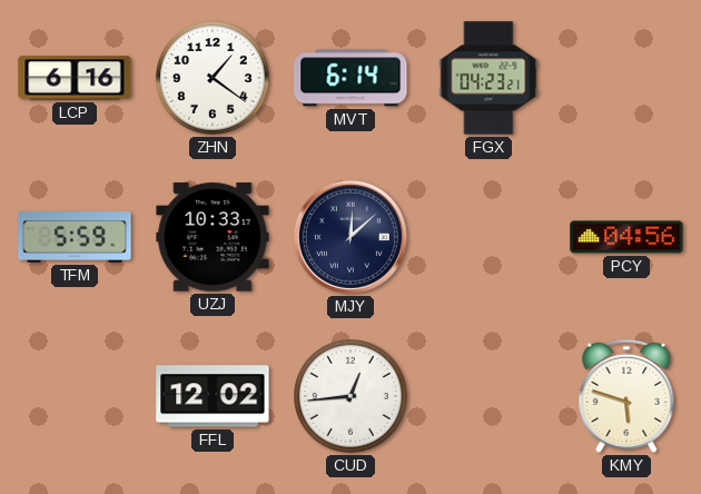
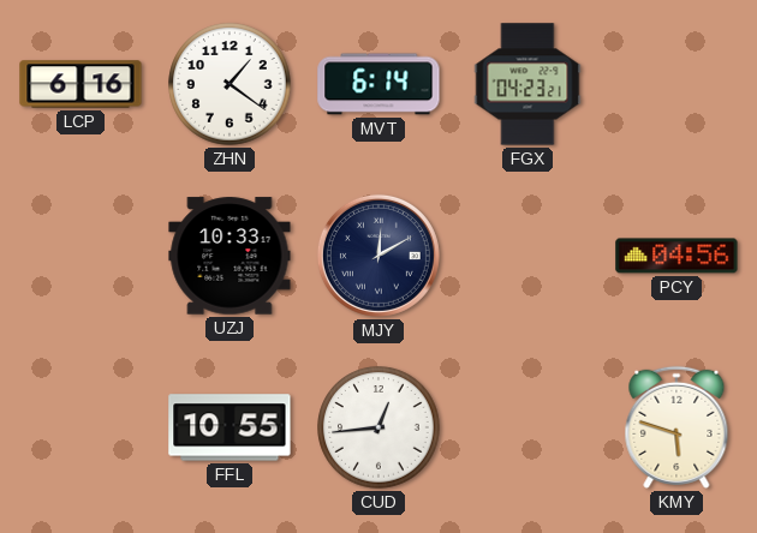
TFM: 5:59 -> none
MJY: 12:08 -> 12:10
FFL: 12:02 -> 10:55
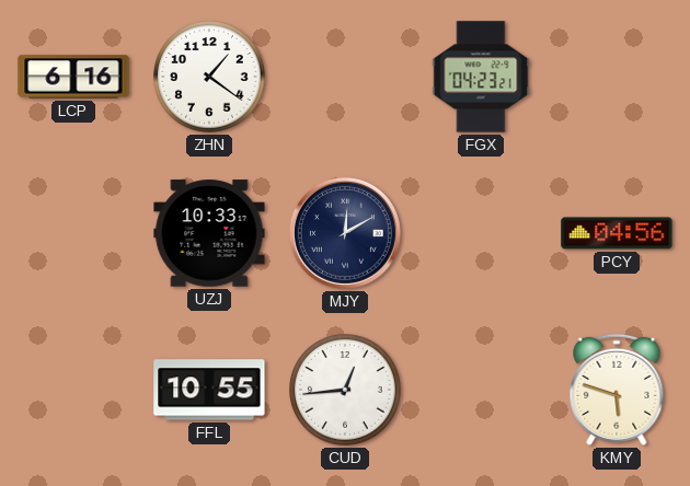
MVT: 6:14 -> none
